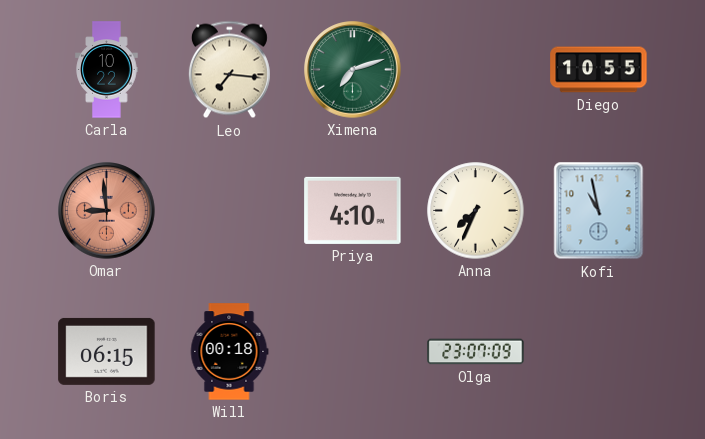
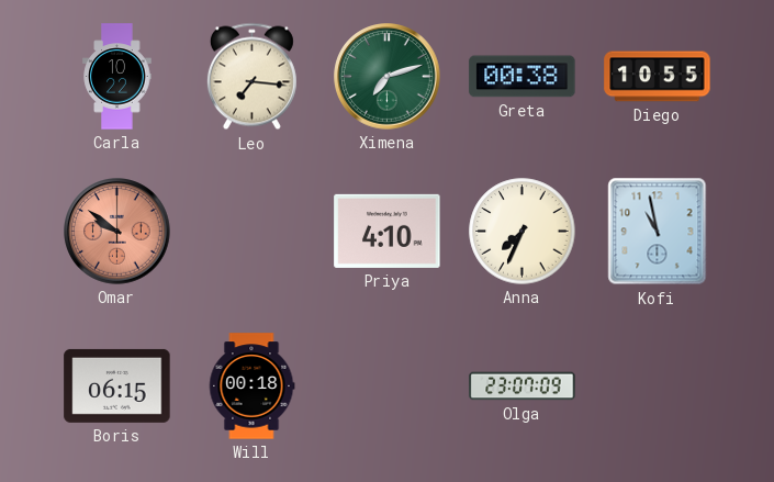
Greta: none -> 00:38
Omar: 8:59 -> 9:51
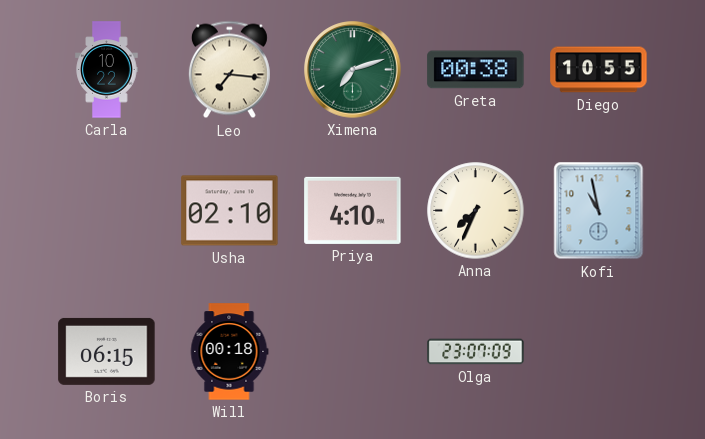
Omar: 9:51 -> none
Usha: none -> 02:10
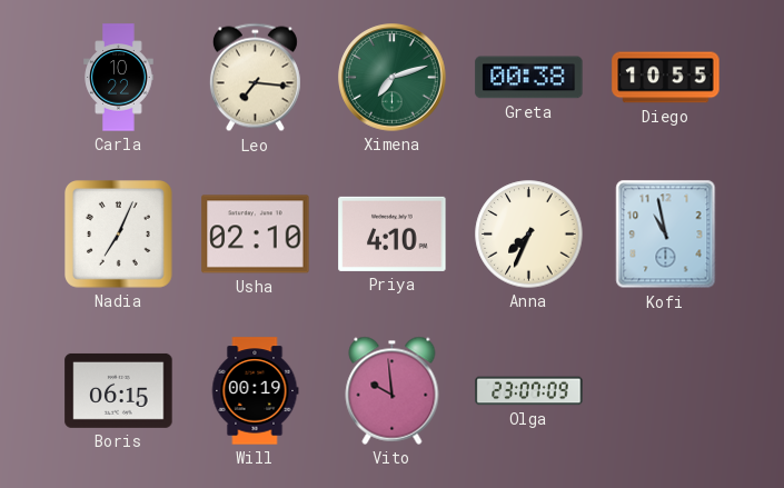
Nadia: none -> 7:04
Will: 00:18 -> 00:19
Vito: none -> 9:59
